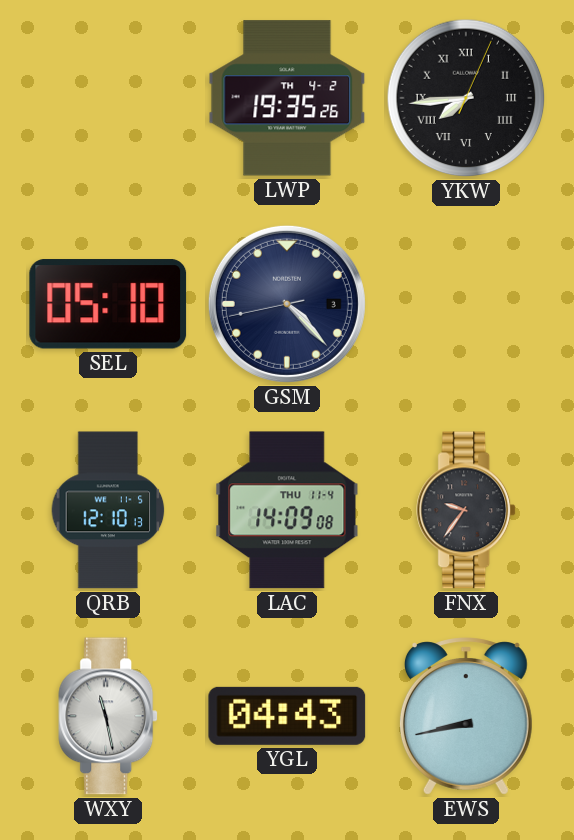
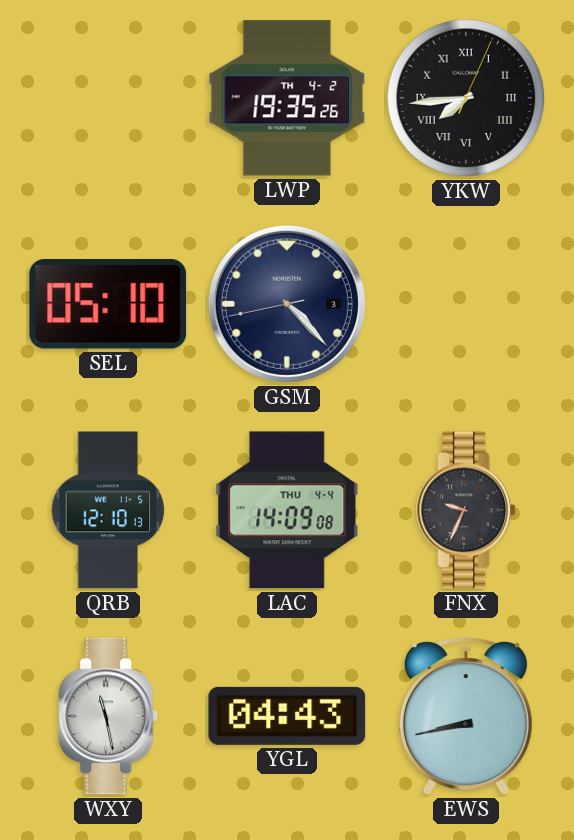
LAC date: THU 11-4 -> THU 4-4
FNX: 9:36 -> 9:34
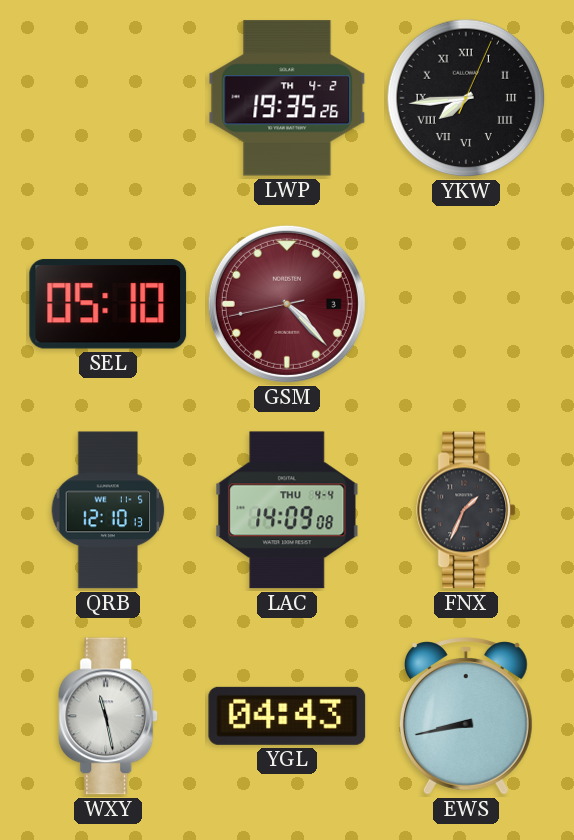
GSM dial: navy -> burgundy
FNX: 9:34 -> 1:34
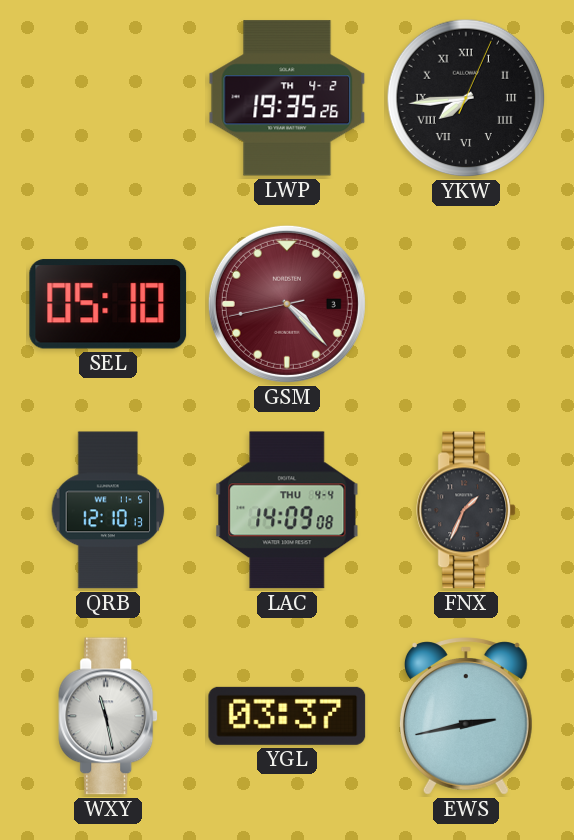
YGL: 04:43 -> 03:37
EWS: 8:43 -> 2:43
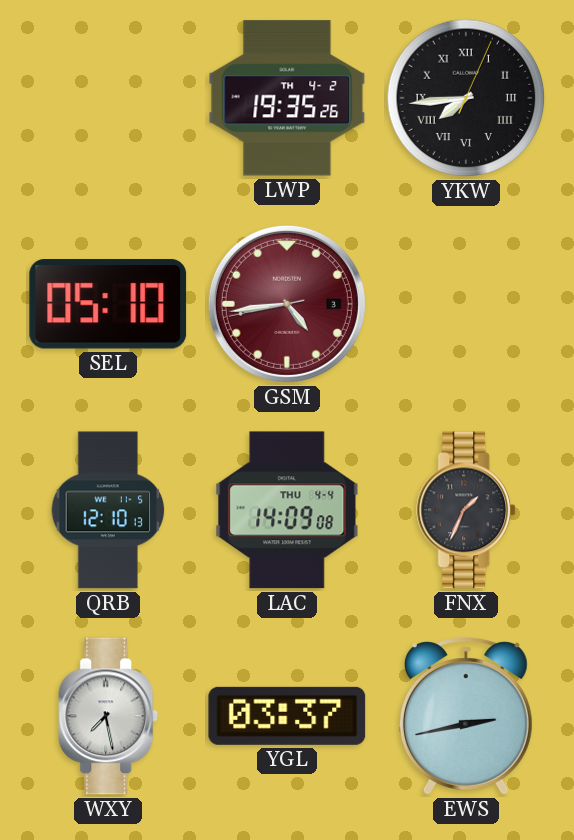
GSM: 4:22 -> 4:43
WXY: 11:28 -> 7:28
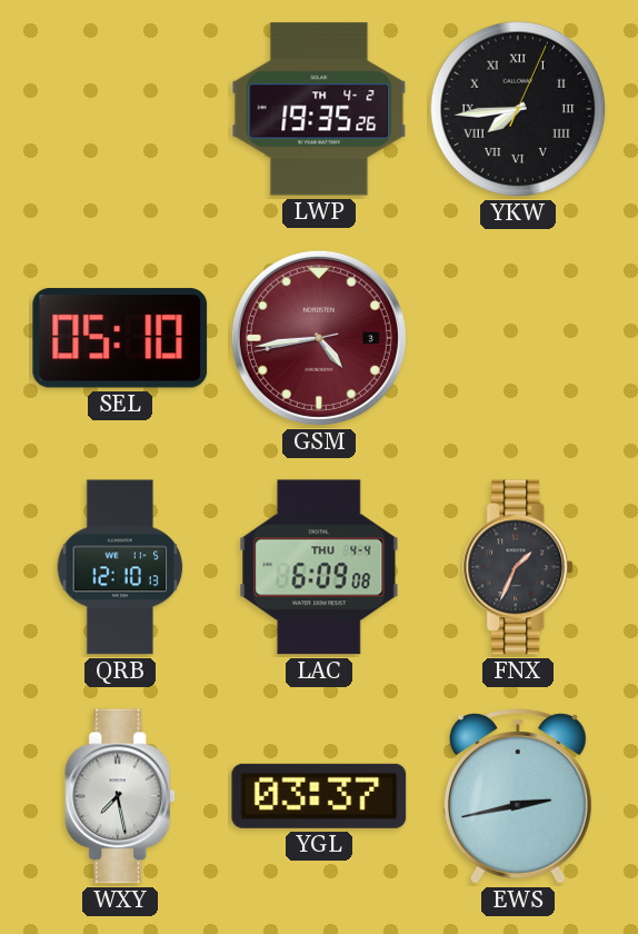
LAC: 14:09 -> 6:09
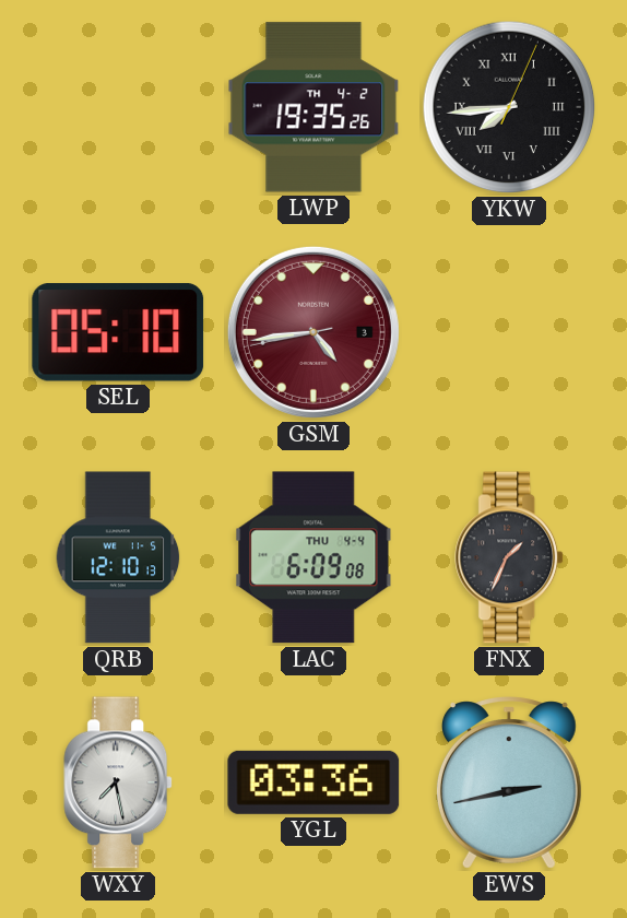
YGL: 03:37 -> 03:36
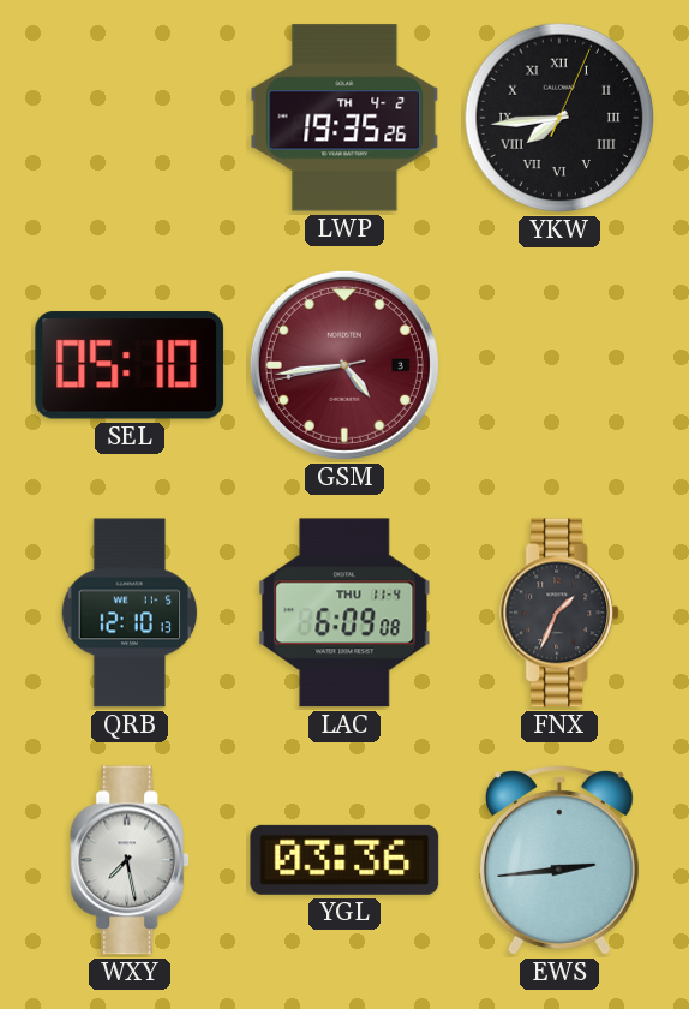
LAC date: THU 4-4 -> THU 11-4
EWS: 2:43 -> 2:44
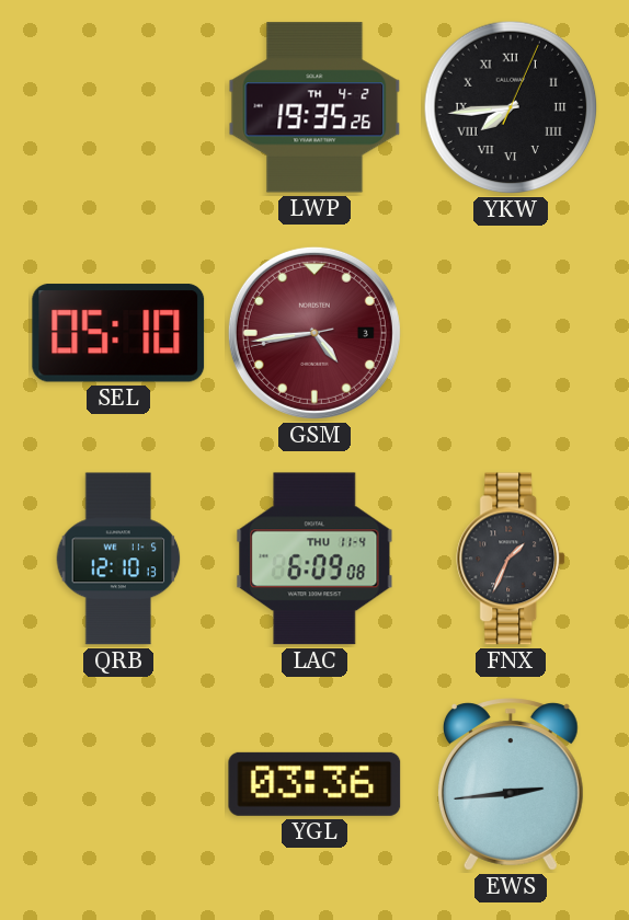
WXY: 7:28 -> none
